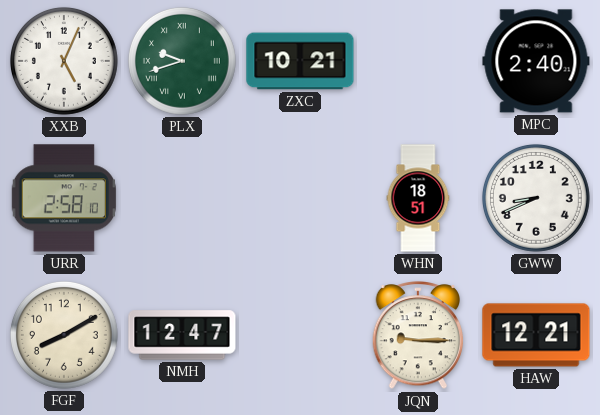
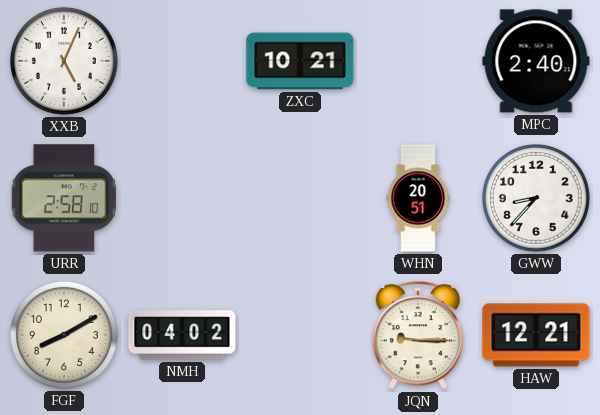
PLX: 9:42 -> none
WHN: 18:51 -> 20:51
GWW: 8:41 -> 8:37
NMH: 12:47 -> 04:02
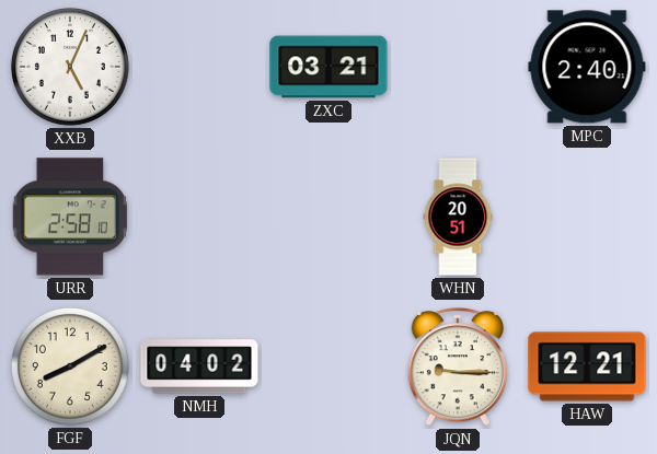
ZXC: 10:21 -> 03:21
GWW: 8:37 -> none
